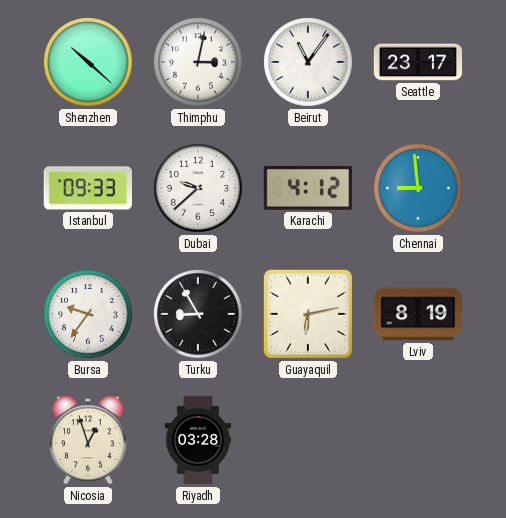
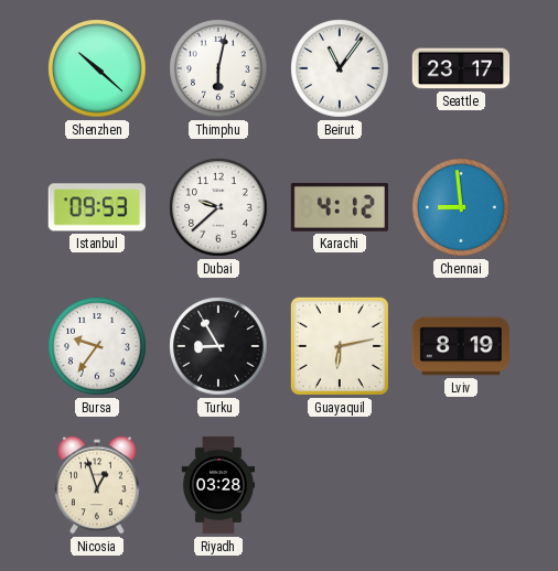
Thimphu: 3:02 -> 6:02
Istanbul: 09:33 -> 09:53
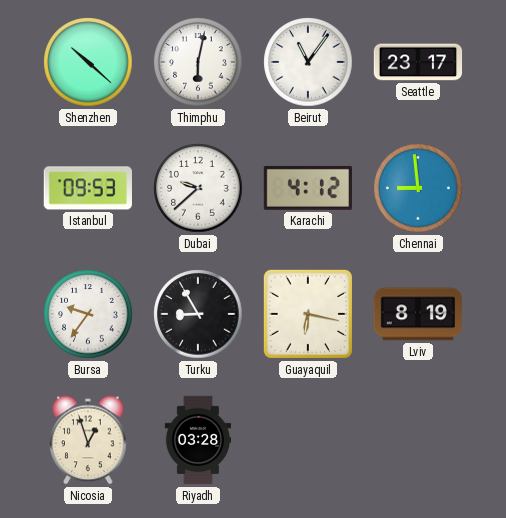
Guayaquil: 6:13 -> 6:17
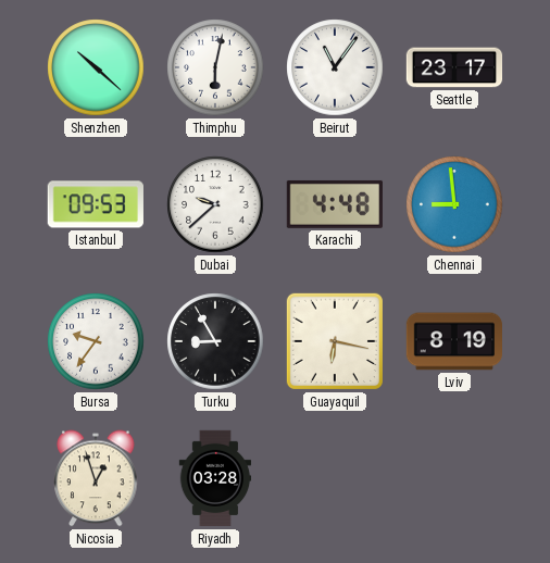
Karachi: 4:12 -> 4:48
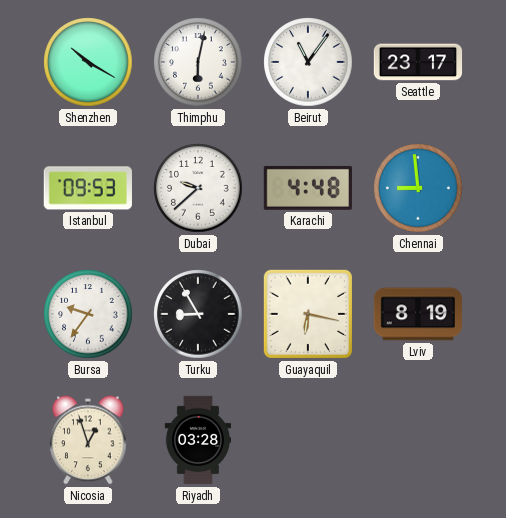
Shenzhen: 10:22 -> 10:20
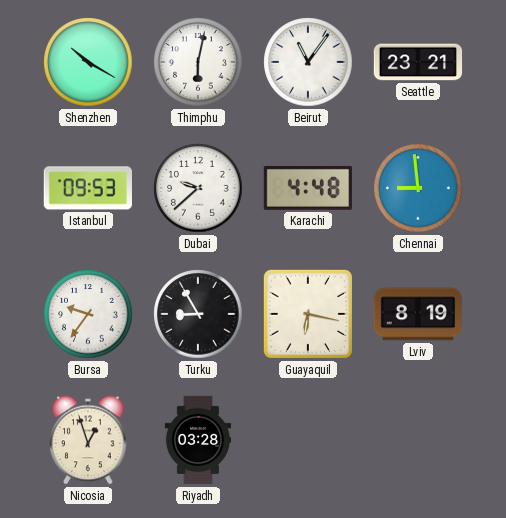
Seattle: 23:17 -> 23:21
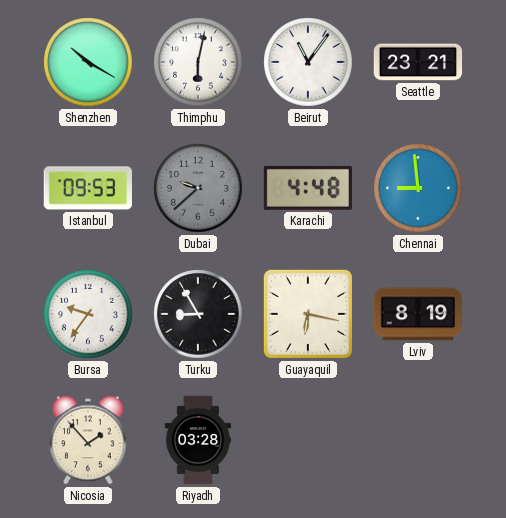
Dubai dial: white -> grey
Nicosia: 12:57 -> 1:53
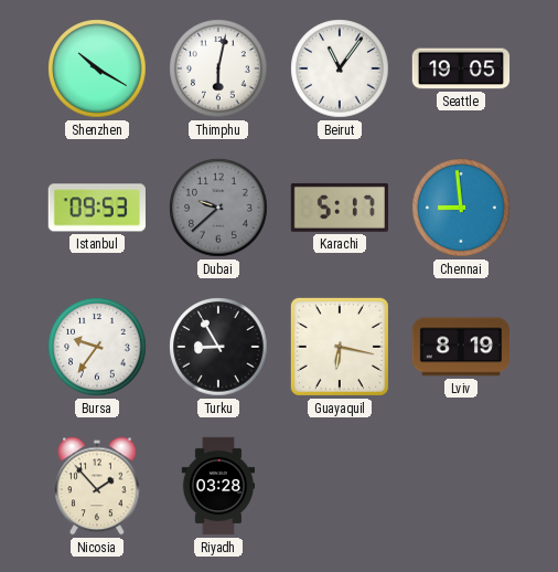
Seattle: 23:21 -> 19:05
Karachi: 4:48 -> 5:17
